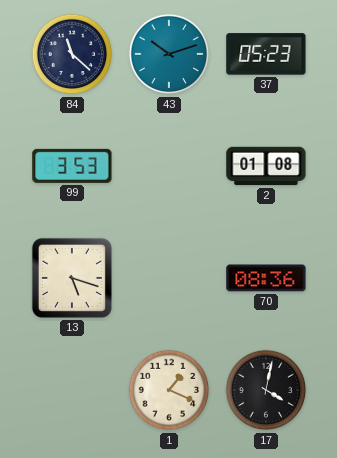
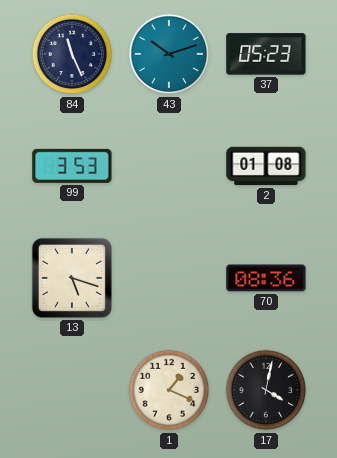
84: 11:22 -> 11:26
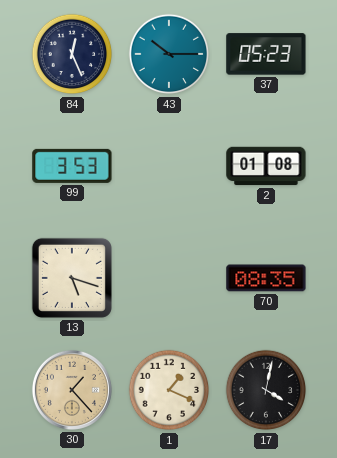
84: 11:26 -> 12:26
43: 10:12 -> 10:15
70: 08:36 -> 08:35
30: none -> 1:23
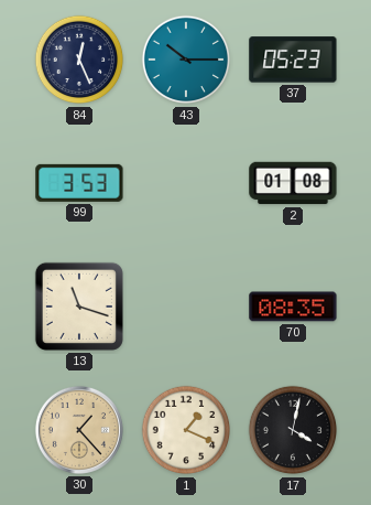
13: 5:18 -> 11:18
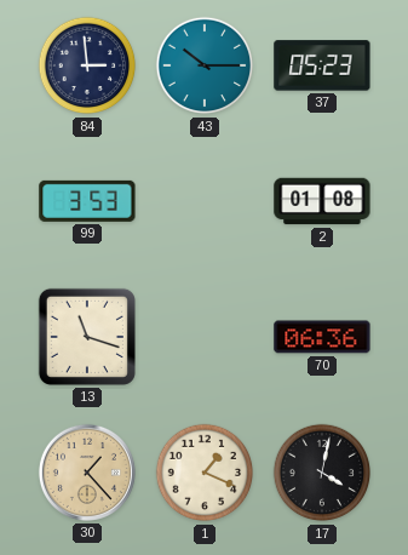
84: 12:26 -> 2:59
70: 08:35 -> 06:36
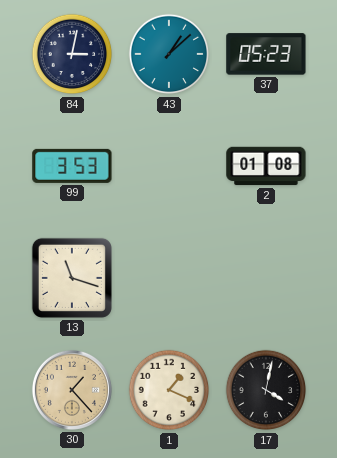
84: 2:59 -> 3:02
43: 10:15 -> 1:08
70: 06:36 -> none
